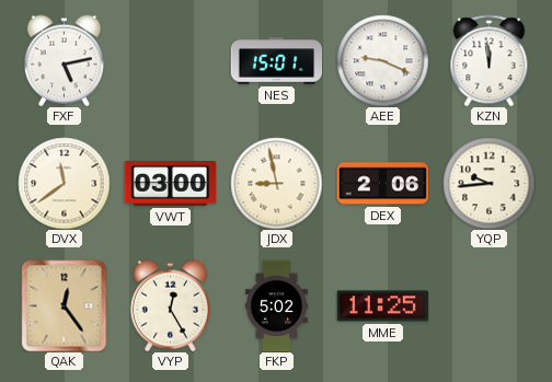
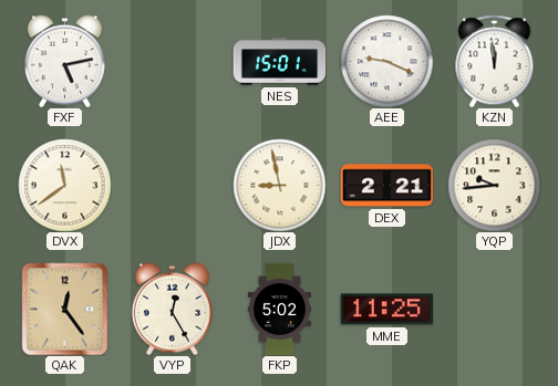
VWT: 03:00 -> none
DEX: 2:06 -> 2:21
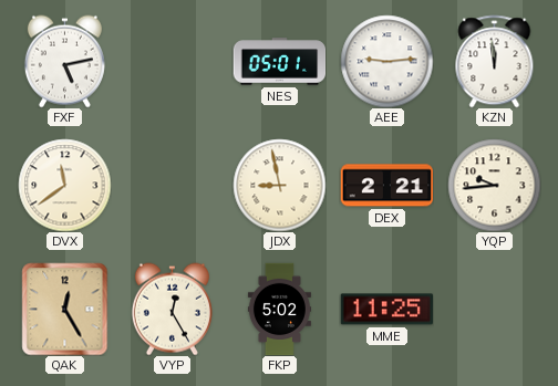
NES: 15:01 -> 05:01
AEE: 9:19 -> 9:14
QAK: 12:24 -> 12:25
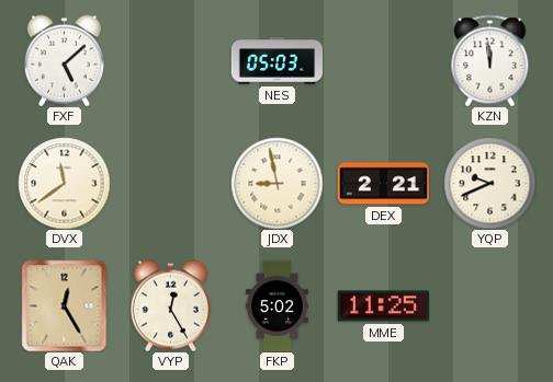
FXF: 5:13 -> 5:08
NES: 05:01 -> 05:03
AEE: 9:14 -> none
YQP: 9:44 -> 9:41
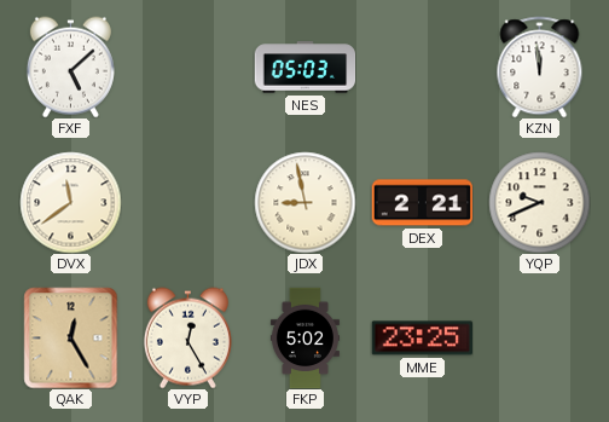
MME: 11:25 -> 23:25
